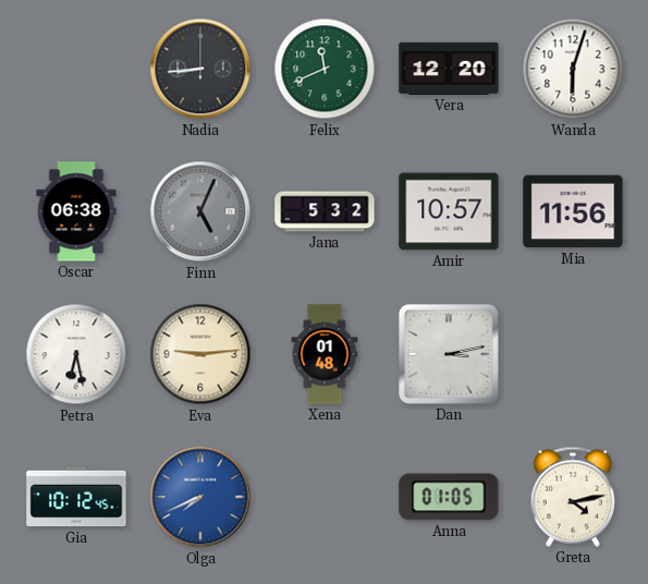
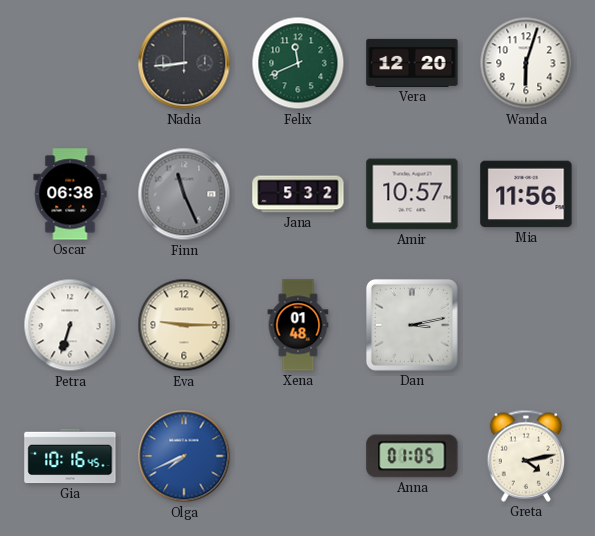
Finn: 5:04 -> 11:26
Petra: 6:28 -> 6:33
Eva: 9:14 -> 9:15
Gia: 10:12 -> 10:16
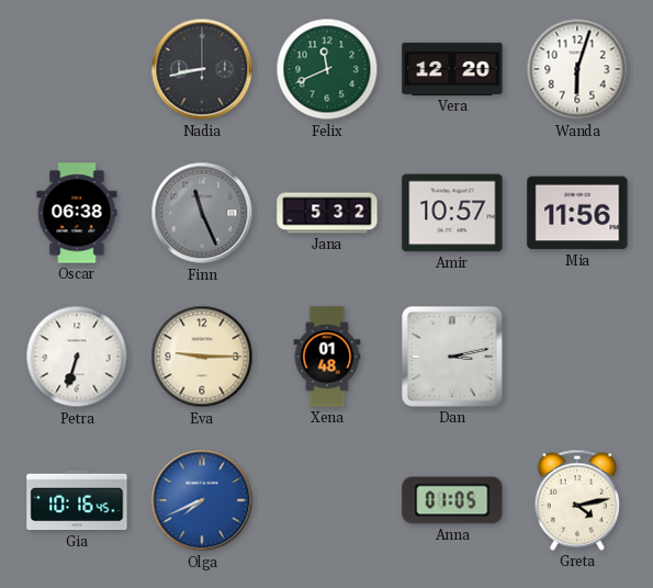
Nadia: 8:44 -> 8:43
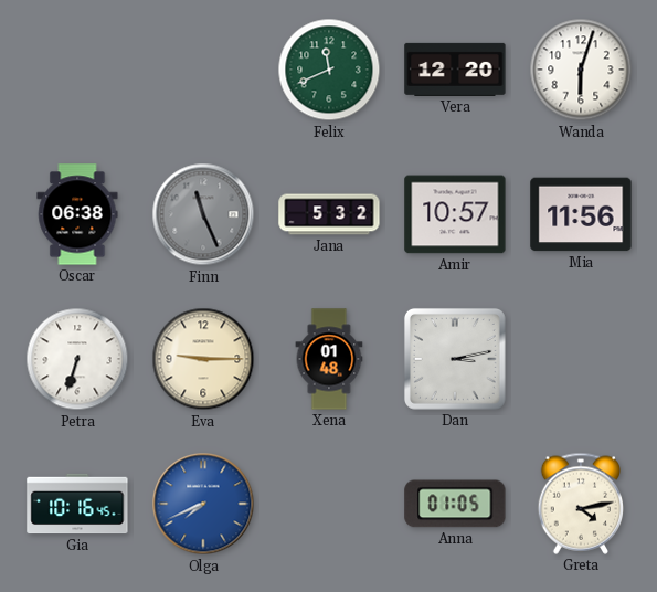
Nadia: 8:43 -> none
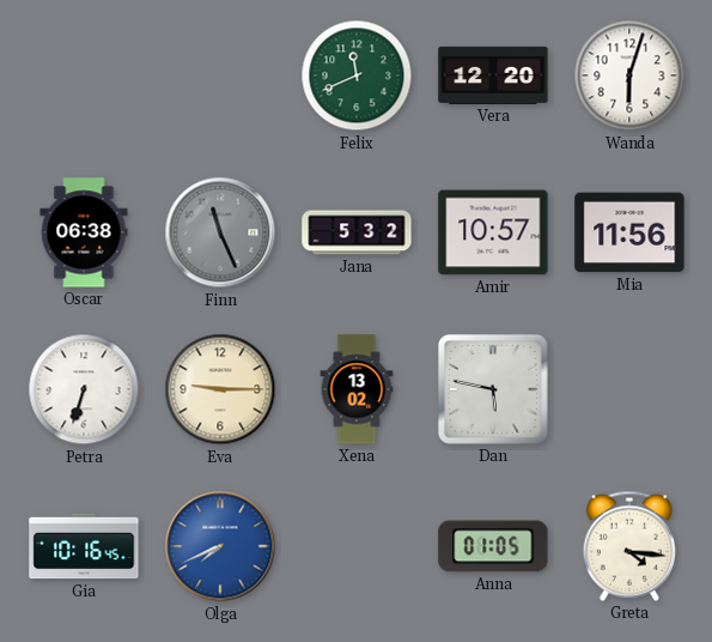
Xena: 01:48 -> 13:02
Dan: 3:13 -> 5:47
Greta: 4:13 -> 4:16
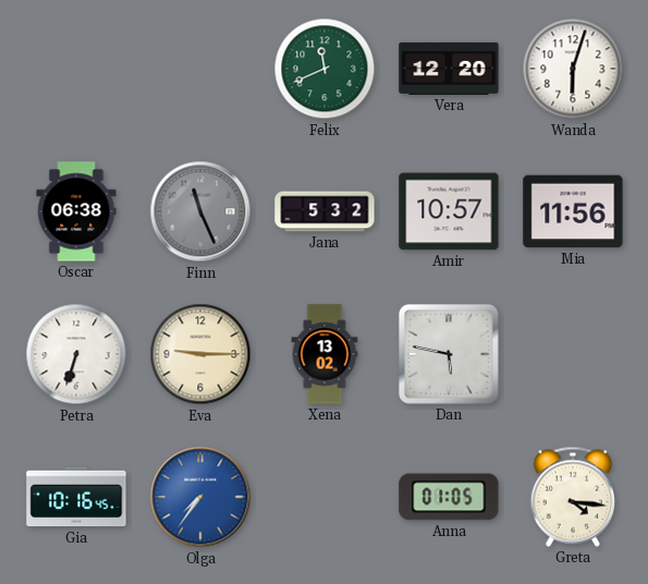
Olga: 7:41 -> 7:36
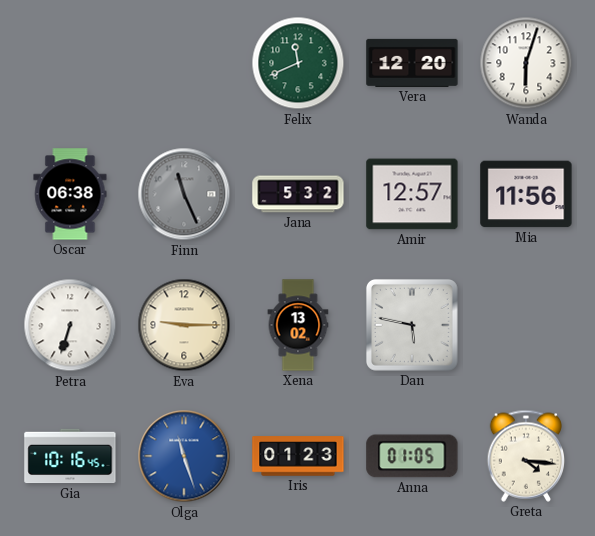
Amir: 10:57 -> 12:57
Olga: 7:36 -> 11:27
Iris: none -> 01:23
